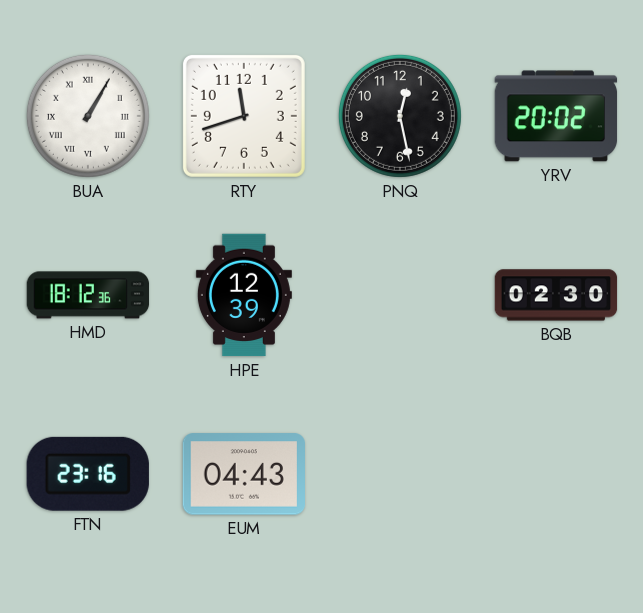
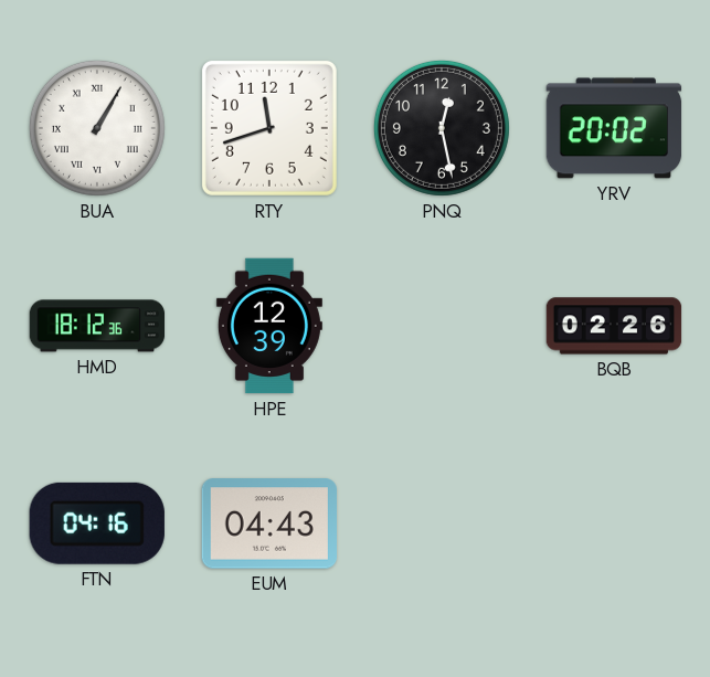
BQB: 02:30 -> 02:26
FTN: 23:16 -> 04:16
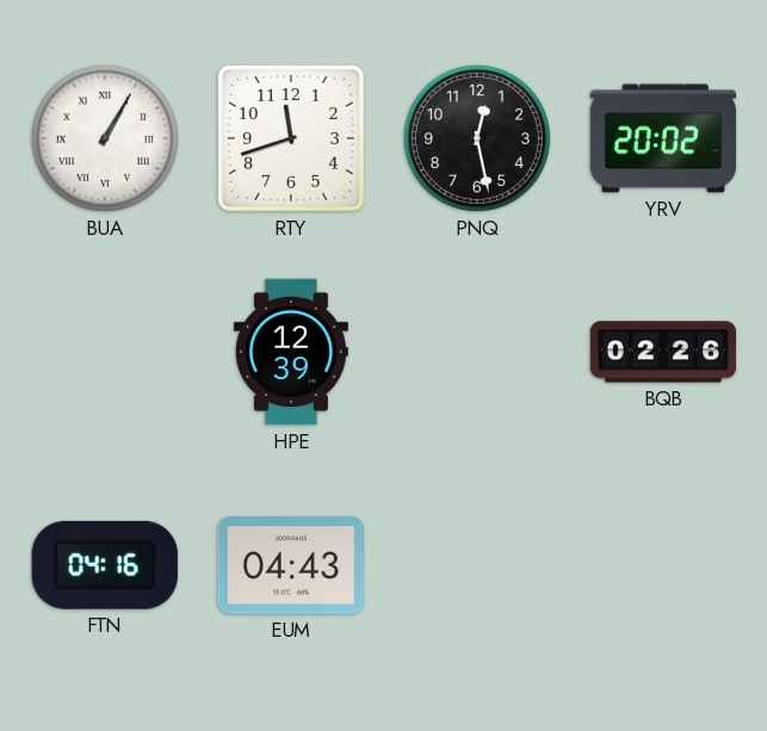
HMD: 18:12 -> none
